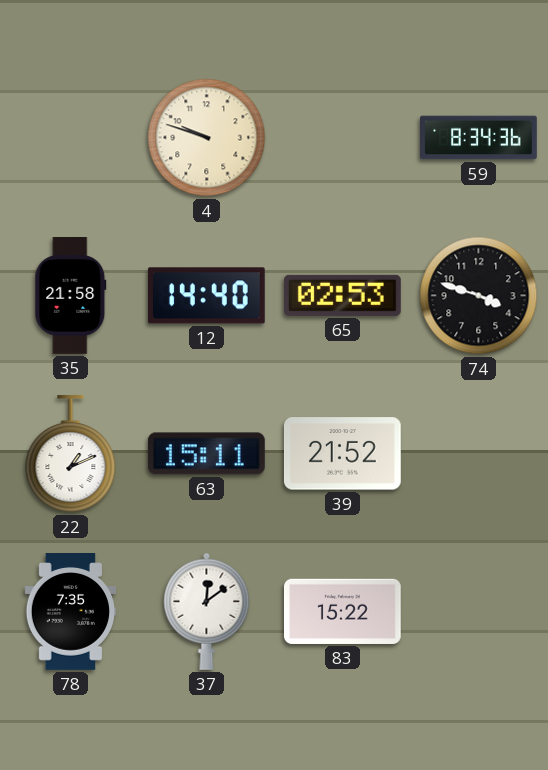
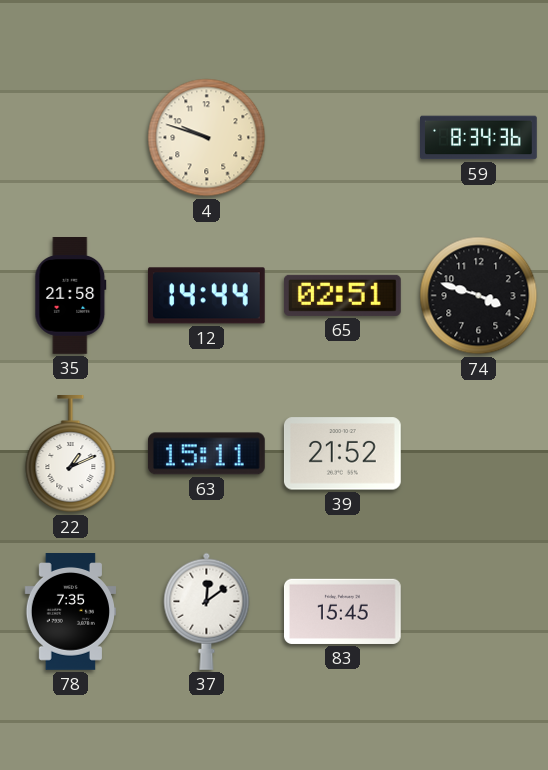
12: 14:40 -> 14:44
65: 02:53 -> 02:51
83: 15:22 -> 15:45
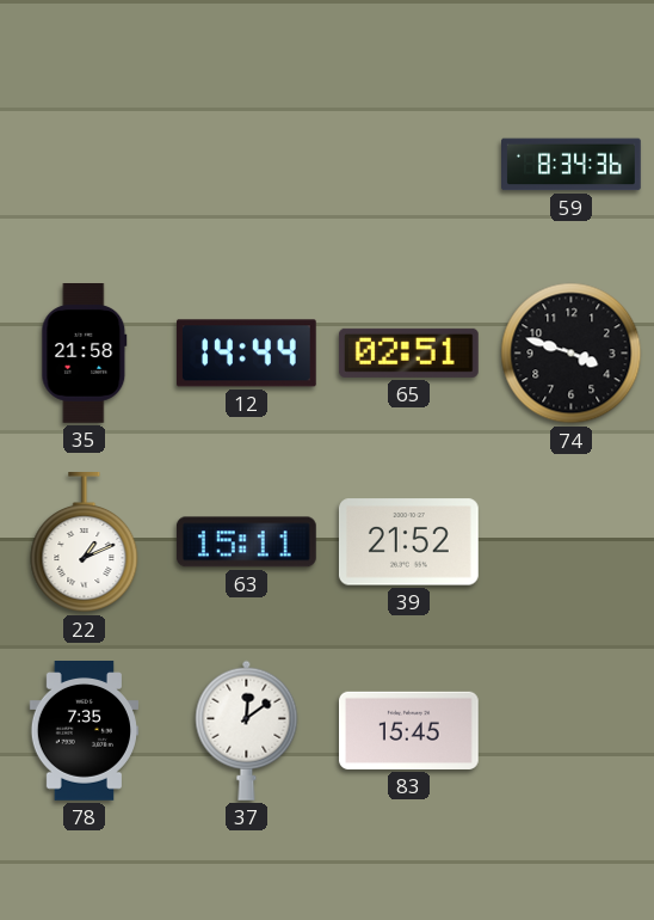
4: 9:48 -> none
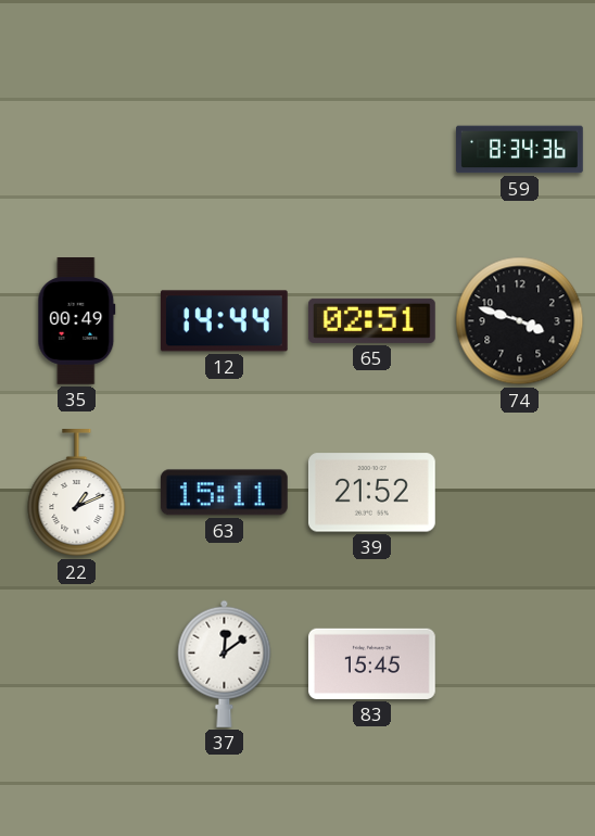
35: 21:58 -> 00:49
78: 7:35 -> none
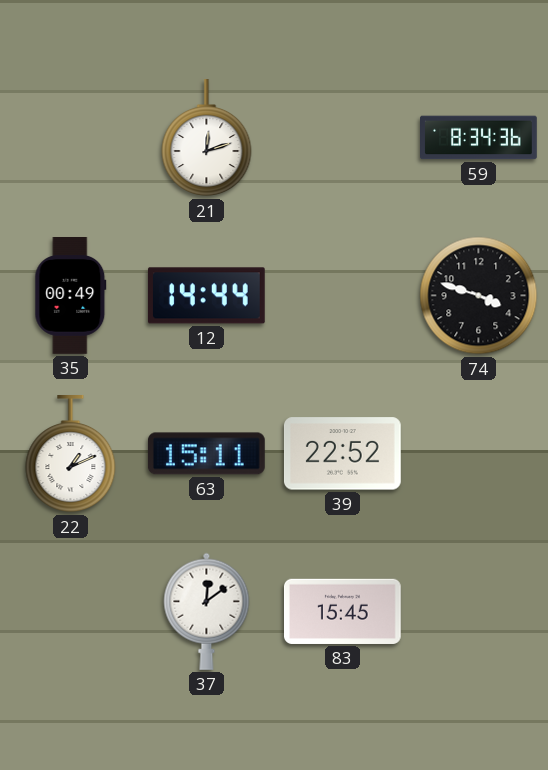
21: none -> 12:12
65: 02:51 -> none
39: 21:52 -> 22:52
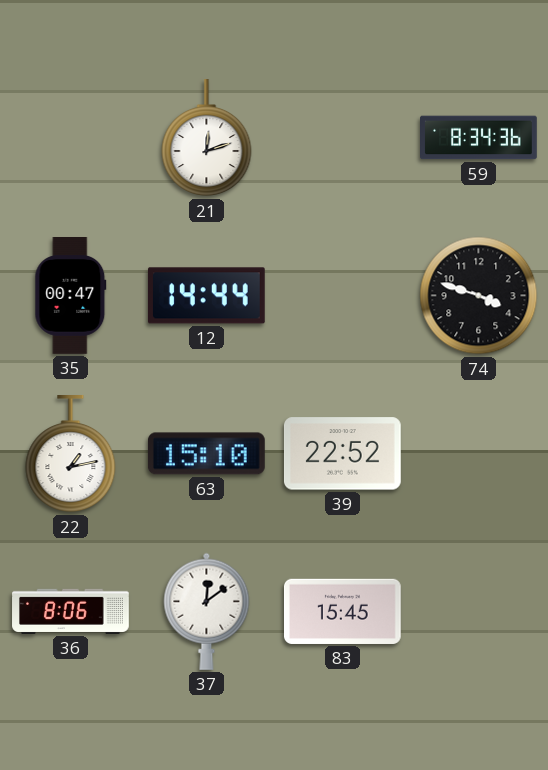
35: 00:49 -> 00:47
22: 1:11 -> 1:13
63: 15:11 -> 15:10
36: none -> 8:06
